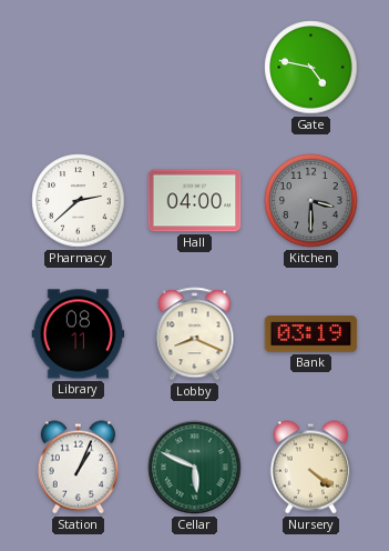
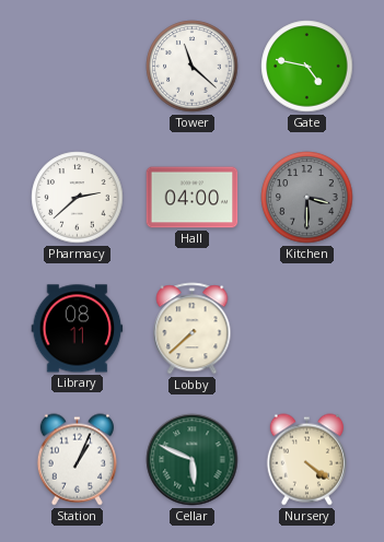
Tower: none -> 11:22
Lobby: 8:19 -> 7:38
Bank: 03:19 -> none
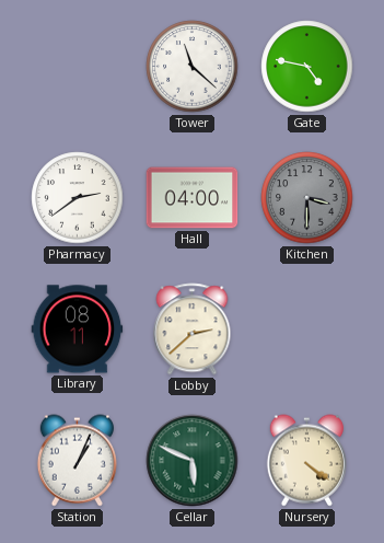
Pharmacy: 2:38 -> 2:39
Lobby: 7:38 -> 2:38
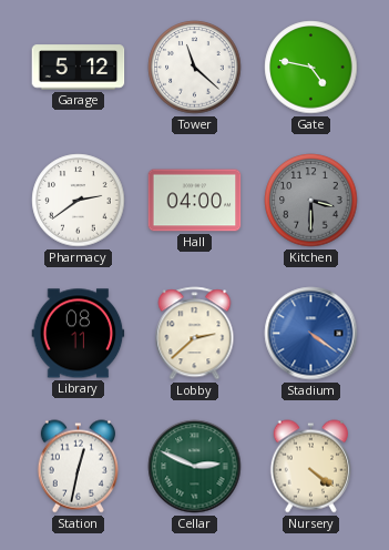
Garage: none -> 5:12
Stadium: none -> 4:21
Station: 1:04 -> 12:32
Cellar: 5:49 -> 2:49
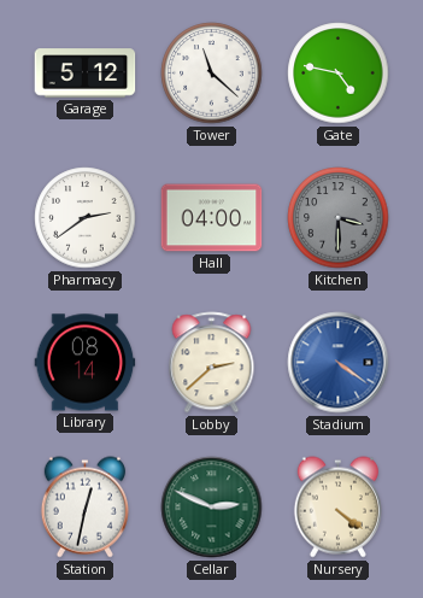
Library: 08:11 -> 08:14
